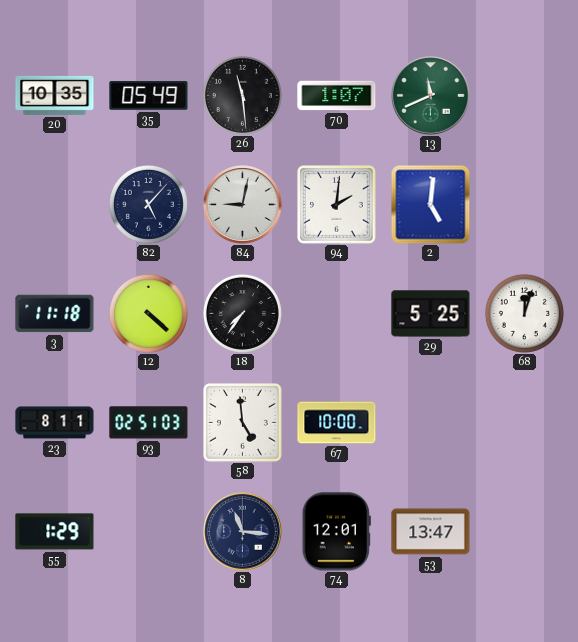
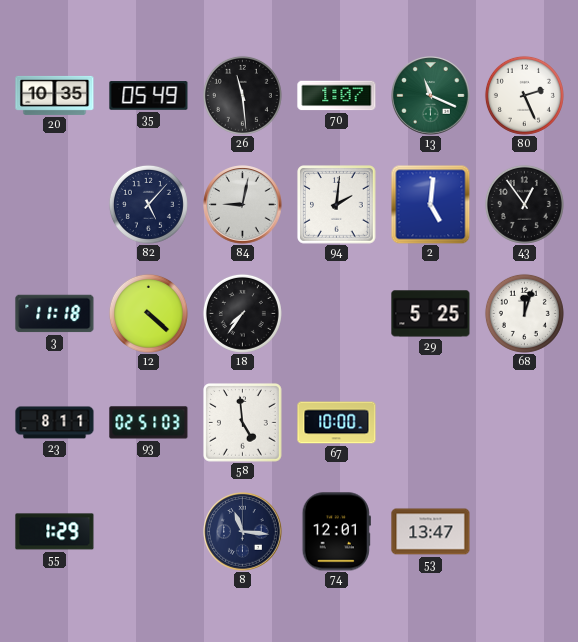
13: 11:41 -> 11:19
80: none -> 2:26
43: none -> 12:54
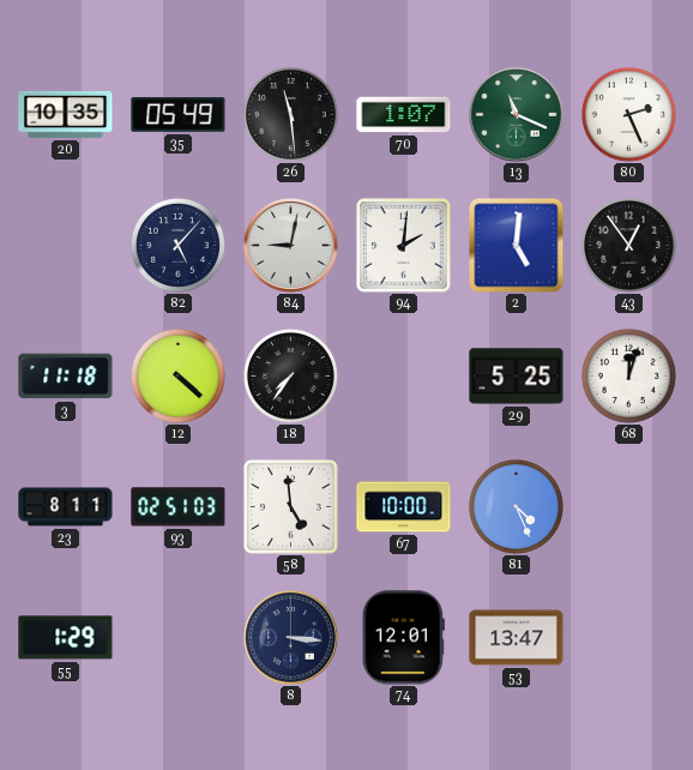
81: none -> 4:26
8: 11:16 -> 3:16
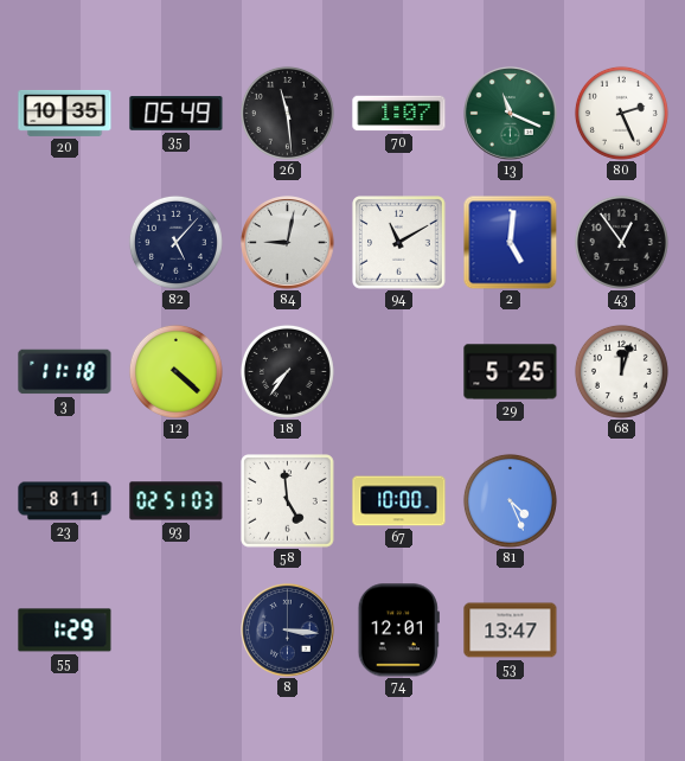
94: 2:01 -> 11:10
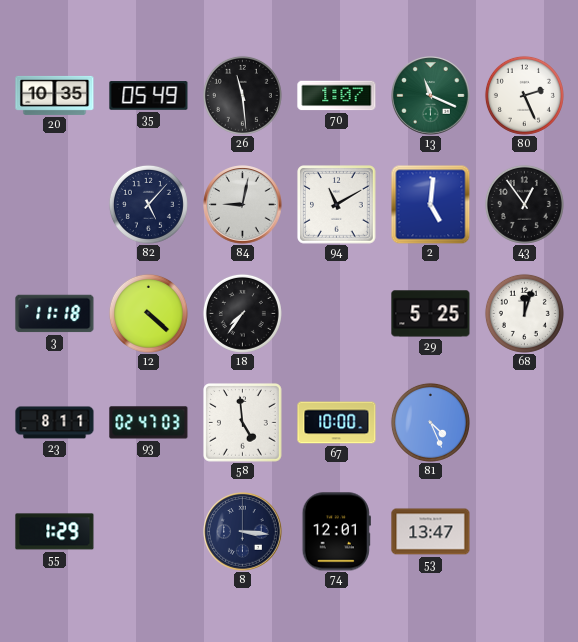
93: 02:51 -> 02:47
